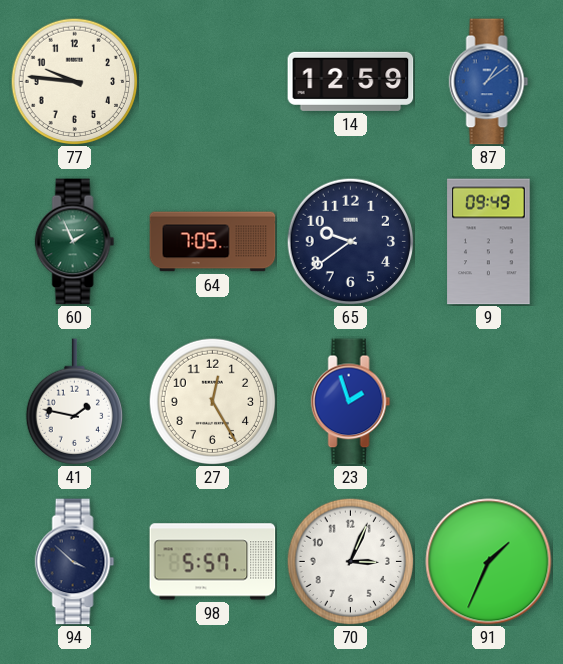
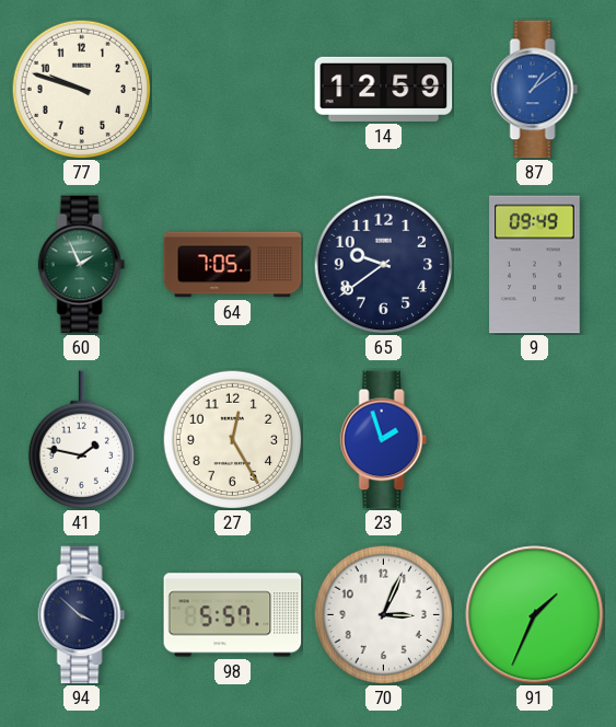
77: 9:46 -> 9:48
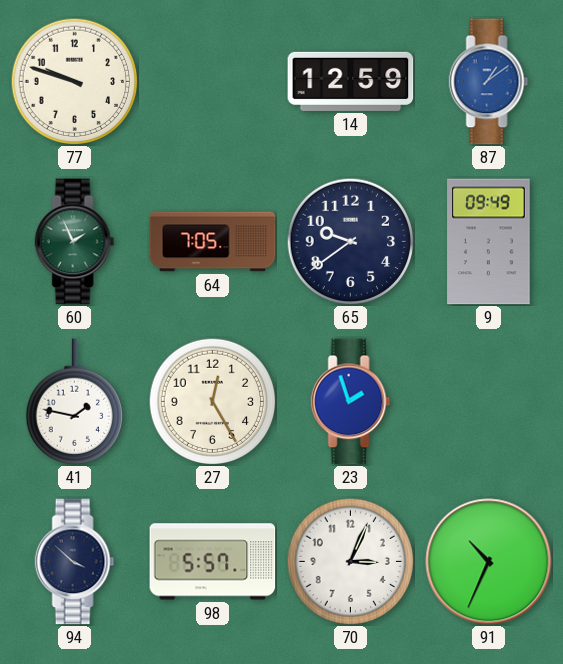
91: 1:34 -> 10:34
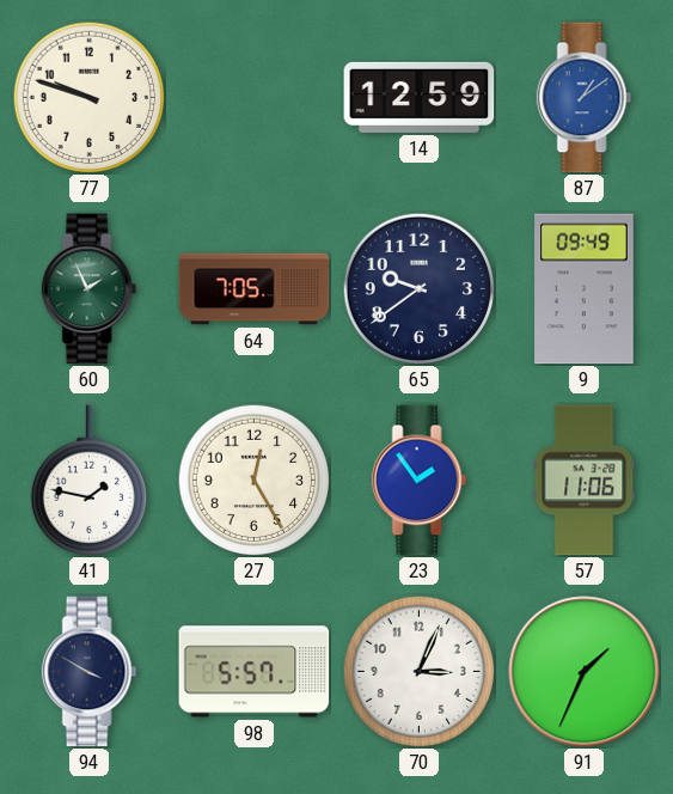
23: 1:57 -> 1:54
57: none -> 11:06
94: 3:52 -> 3:50
91: 10:34 -> 1:34
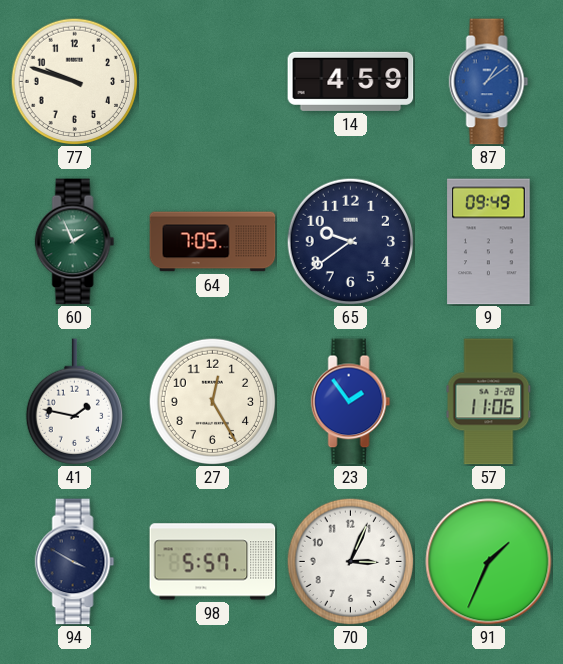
14: 12:59 -> 4:59
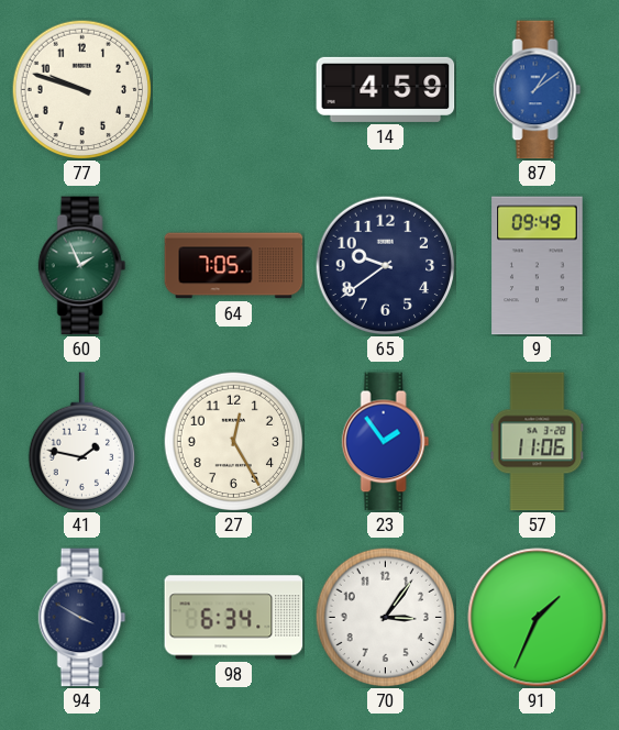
98: 5:57 -> 6:34
70: 3:04 -> 3:06
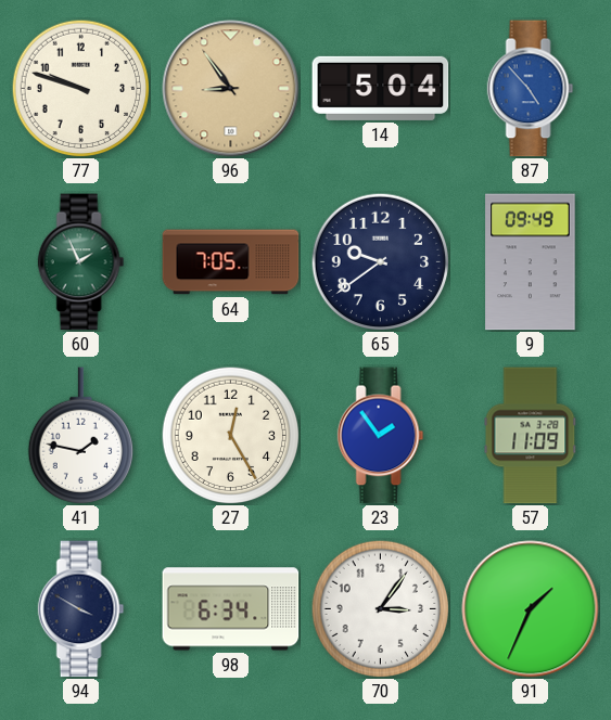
96: none -> 8:54
14: 4:59 -> 5:04
87: 1:09 -> 4:53
57: 11:06 -> 11:09
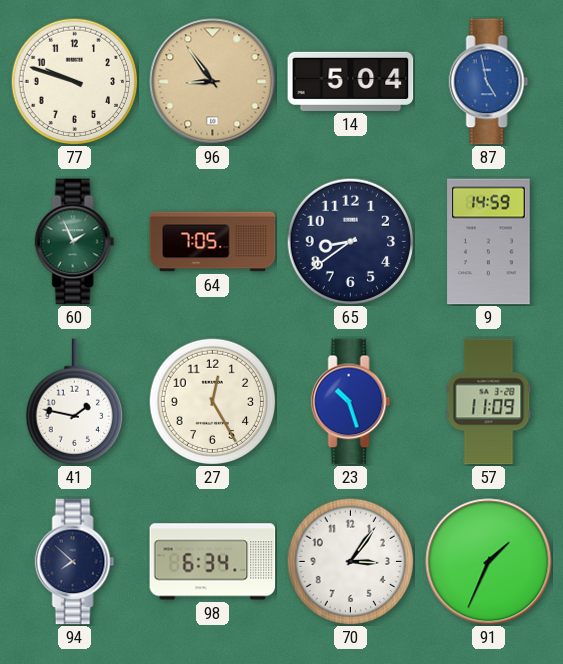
87: 4:53 -> 4:58
65: 9:39 -> 8:39
9: 09:49 -> 14:59
23: 1:54 -> 10:27
94: 3:50 -> 7:52
